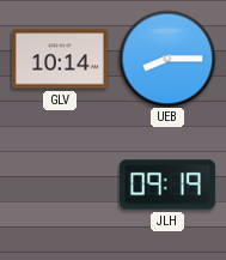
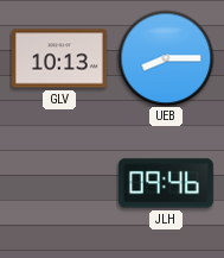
GLV: 10:14 -> 10:13
JLH: 09:19 -> 09:46
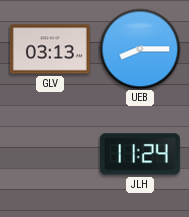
GLV: 10:13 -> 03:13
JLH: 09:46 -> 11:24
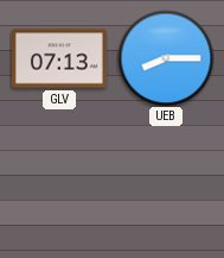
GLV: 03:13 -> 07:13
JLH: 11:24 -> none
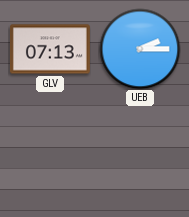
UEB: 8:15 -> 2:15
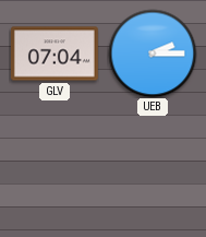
GLV: 07:13 -> 07:04
